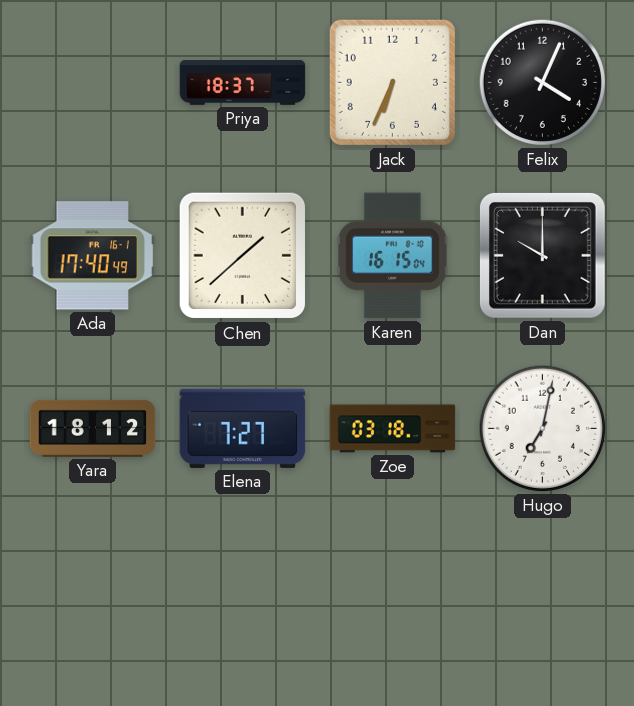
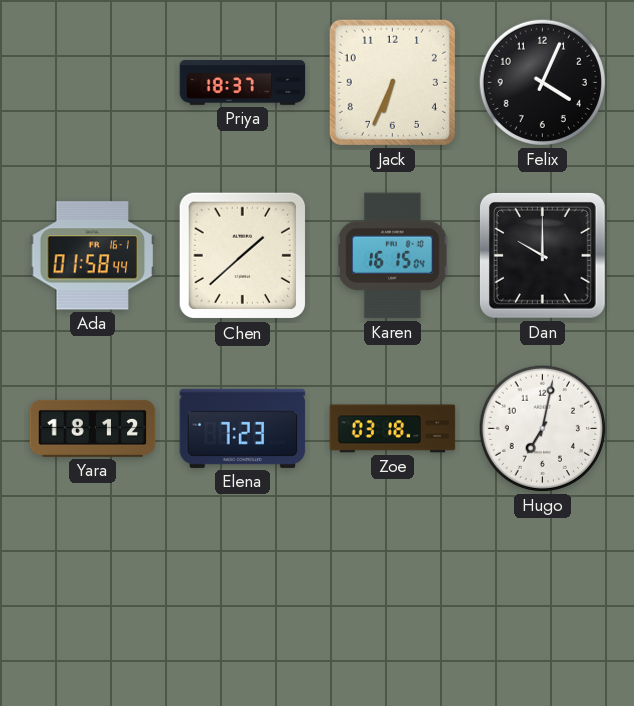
Ada: 17:40 -> 01:58
Elena: 7:27 -> 7:23
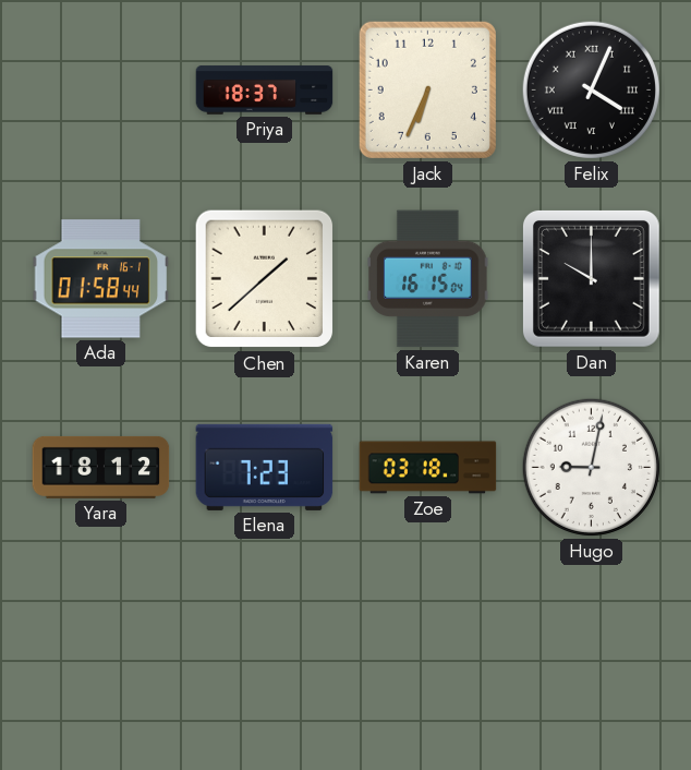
Felix numerals: Arabic -> Roman
Hugo: 7:02 -> 9:02
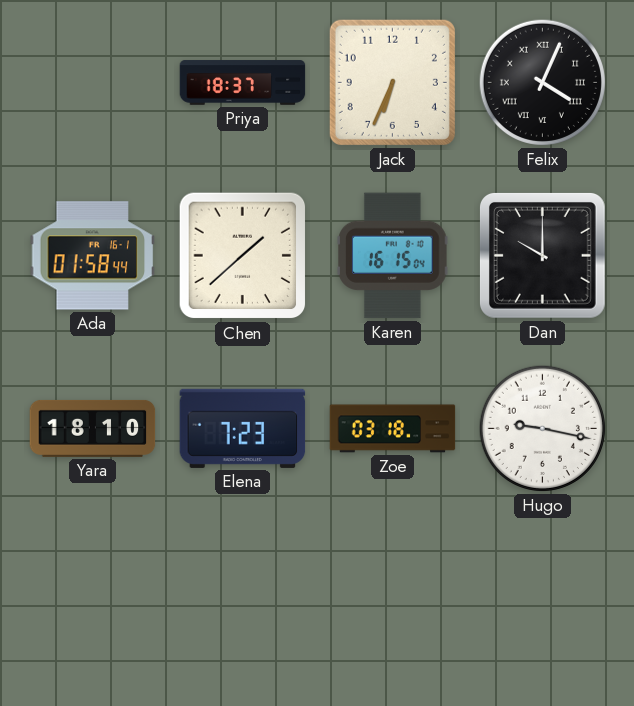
Yara: 18:12 -> 18:10
Hugo: 9:02 -> 9:17
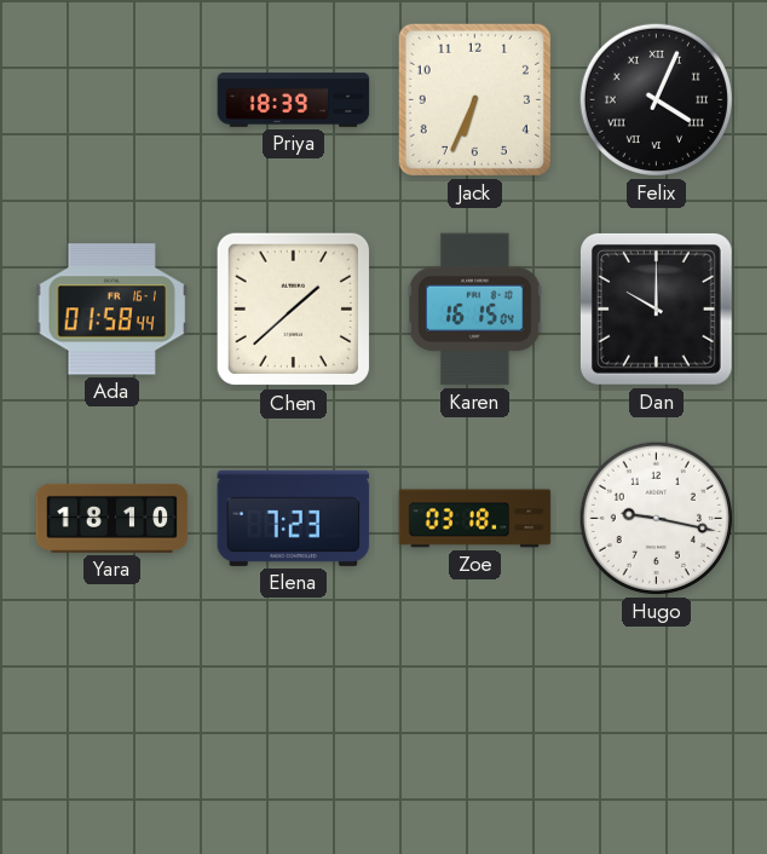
Priya: 18:37 -> 18:39
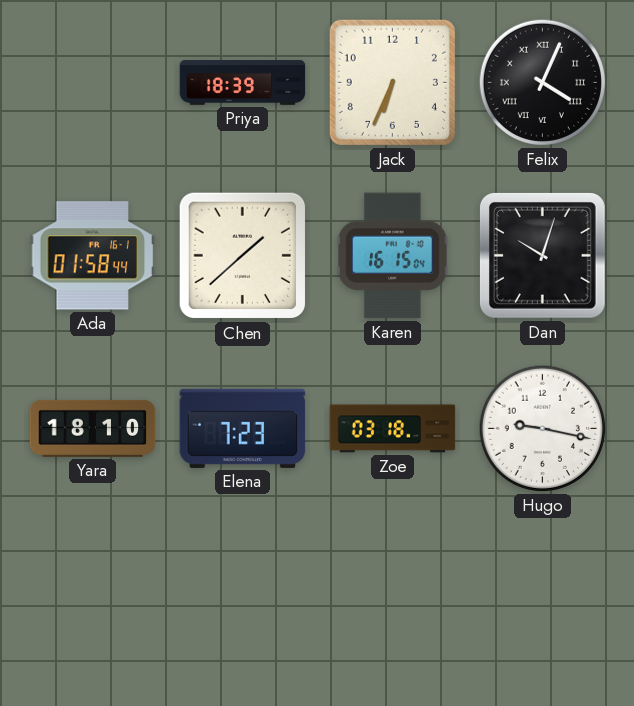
Dan: 10:00 -> 10:03
